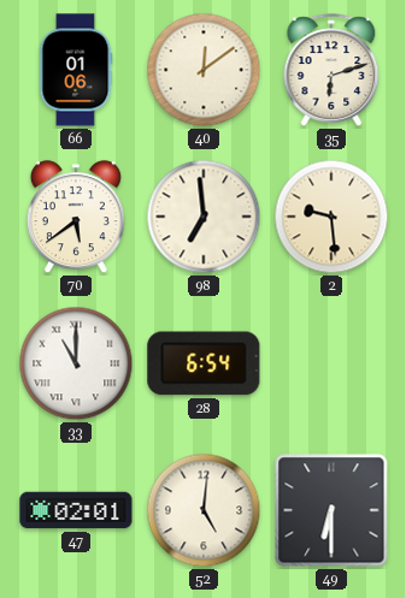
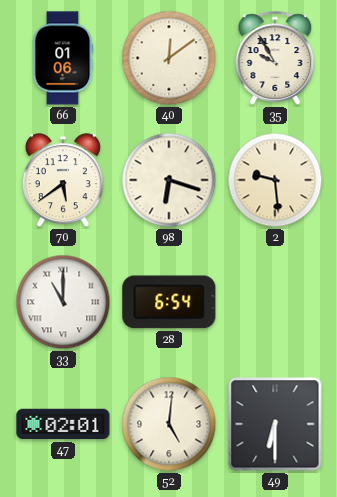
35: 6:12 -> 9:55
98: 6:59 -> 6:18
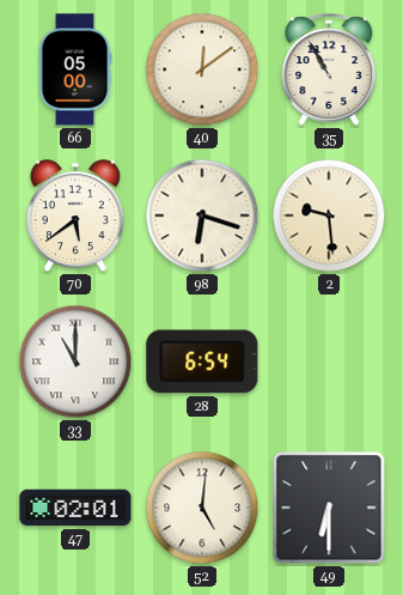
66: 01:06 -> 05:00
35: 9:55 -> 10:55
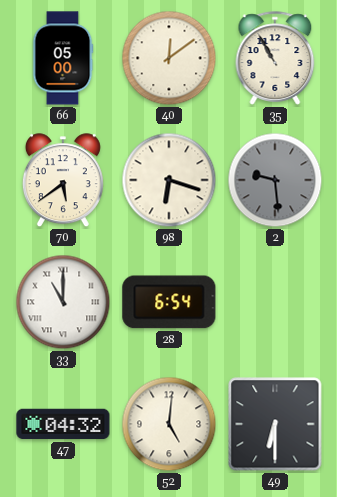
2 dial: cream -> grey
47: 02:01 -> 04:32
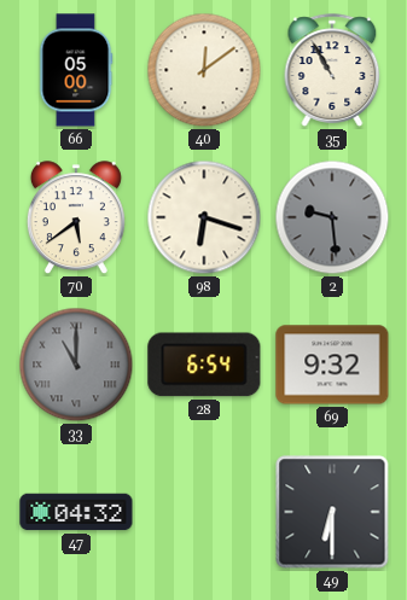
33 dial: white -> grey
69: none -> 9:32
52: 5:01 -> none
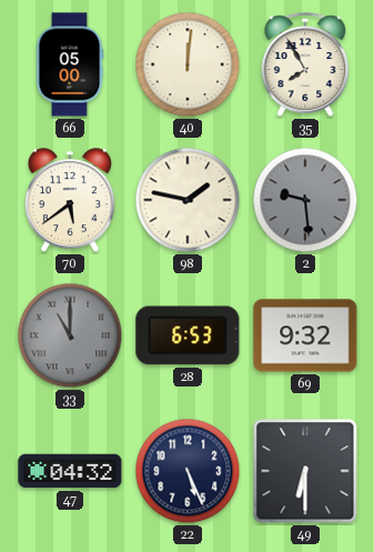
40: 12:09 -> 12:01
35: 10:55 -> 7:55
98: 6:18 -> 1:47
28: 6:54 -> 6:53
22: none -> 5:26
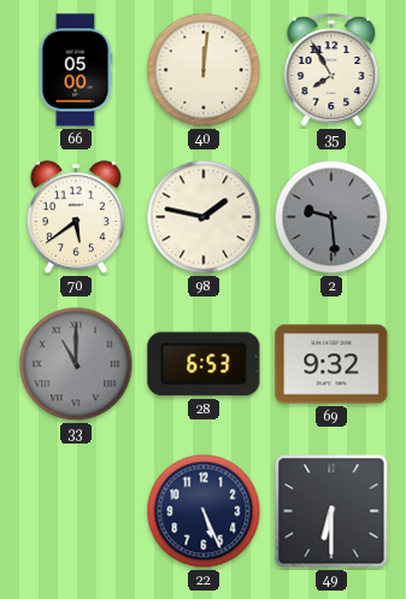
47: 04:32 -> none
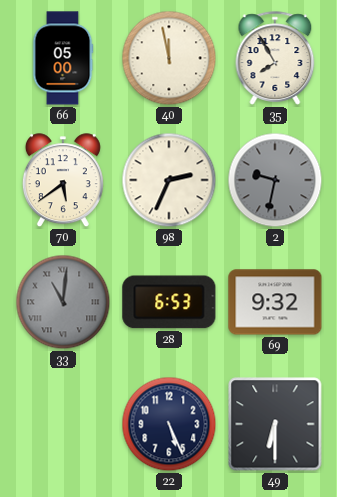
40: 12:01 -> 11:58
98: 1:47 -> 2:34
2: 9:29 -> 9:32
33: 11:00 -> 11:01
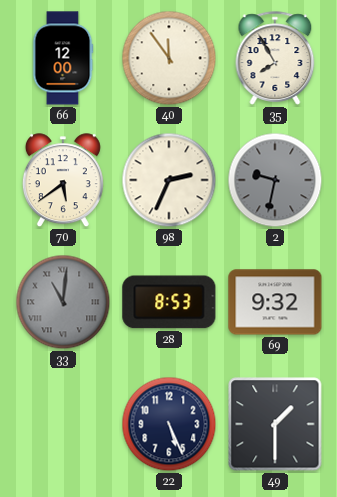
66: 05:00 -> 12:00
40: 11:58 -> 11:54
28: 6:53 -> 8:53
49: 6:30 -> 1:30
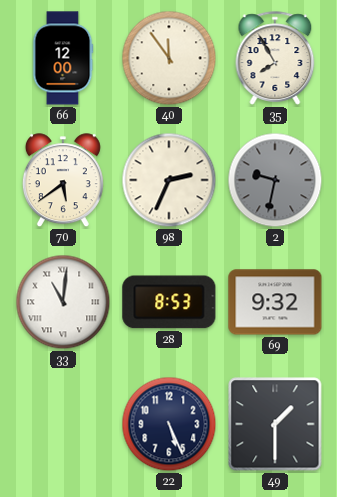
33 dial: grey -> white
